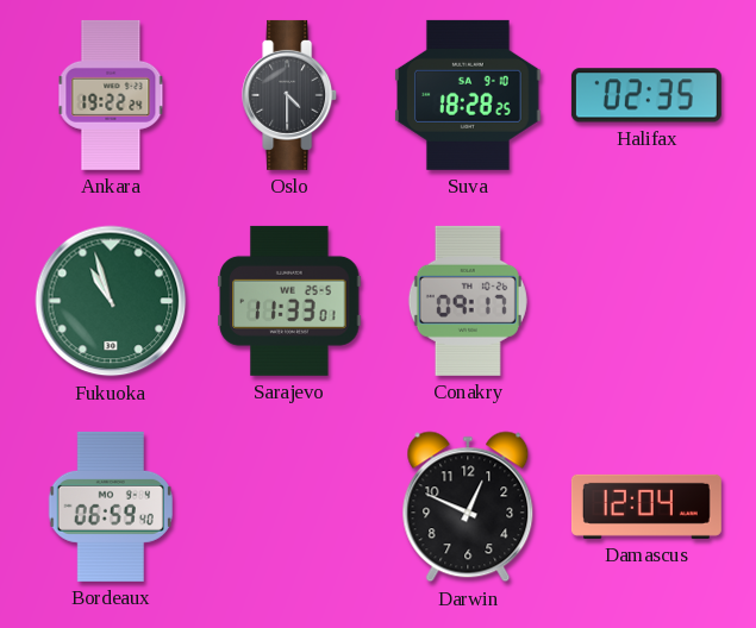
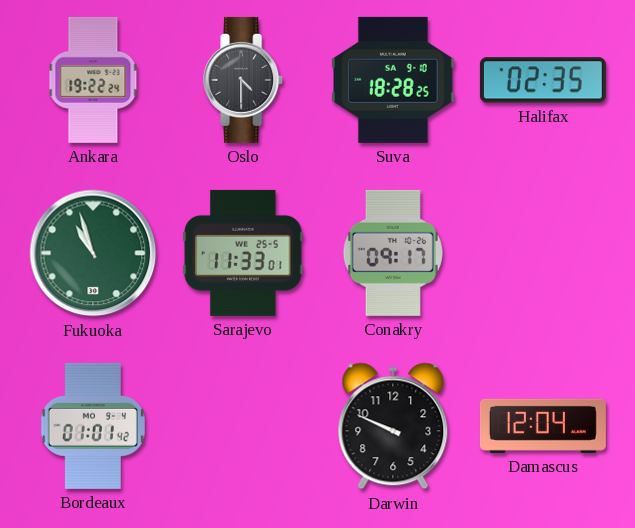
Bordeaux: 06:59 -> 01:01
Darwin: 12:49 -> 9:49
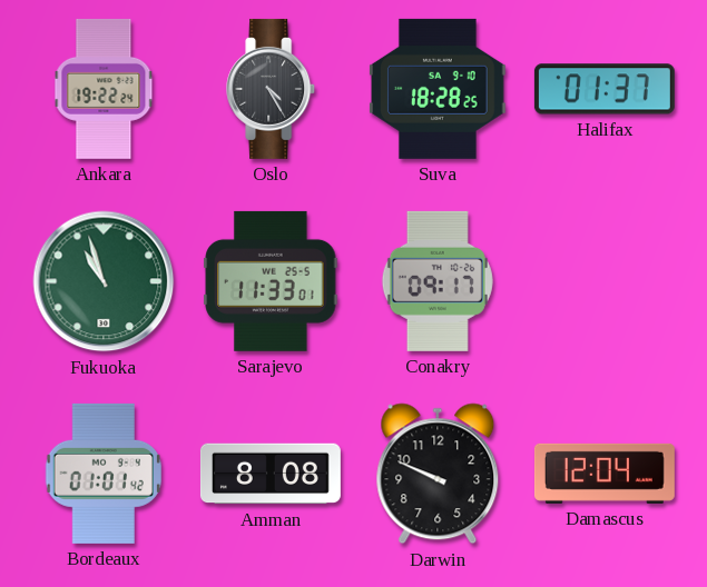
Oslo: 4:30 -> 4:25
Halifax: 02:35 -> 01:37
Amman: none -> 8:08
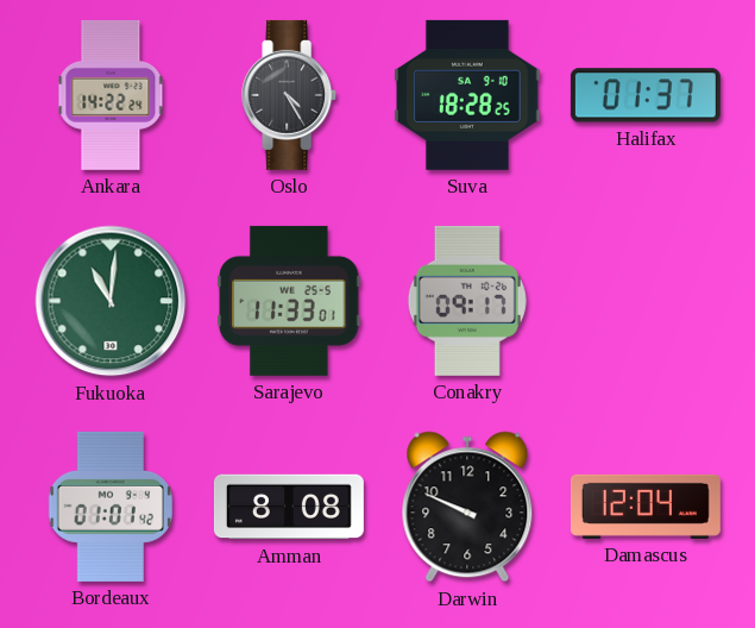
Ankara: 19:22 -> 14:22
Fukuoka: 10:57 -> 11:01
